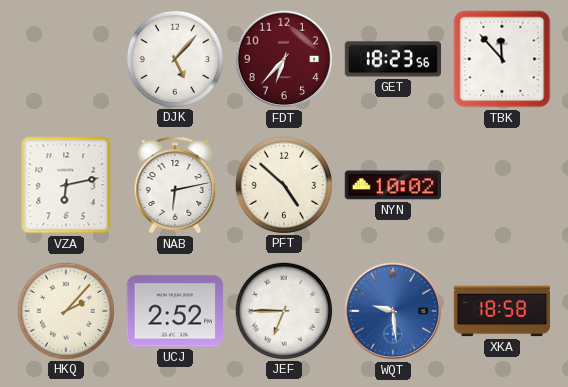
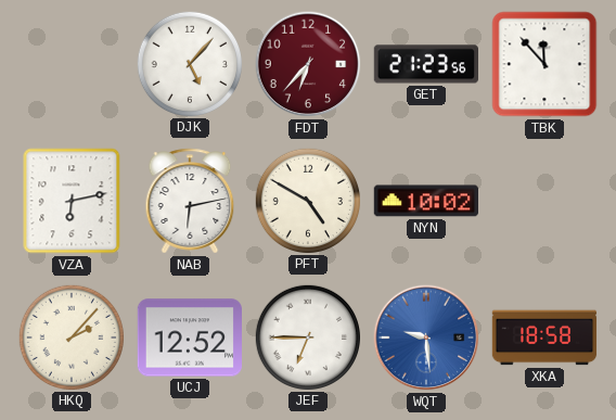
GET: 18:23 -> 21:23
PFT: 4:52 -> 4:50
UCJ: 2:52 -> 12:52
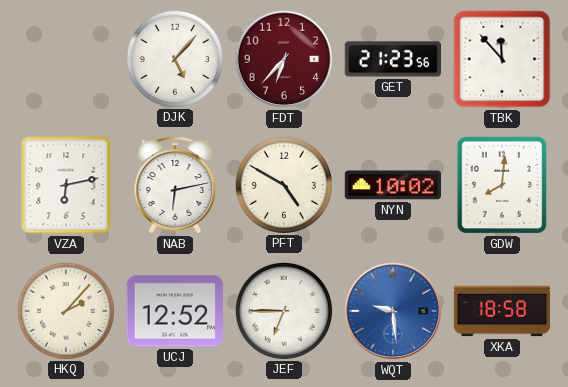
GDW: none -> 8:01
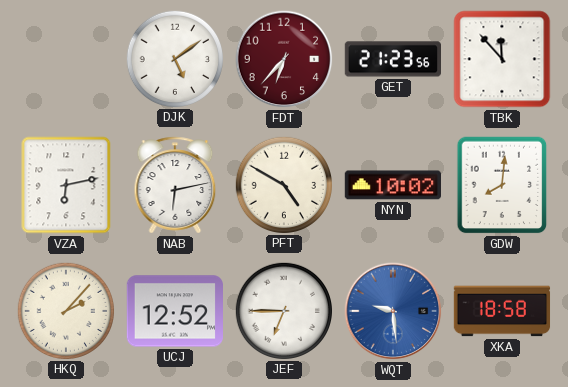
DJK: 5:07 -> 5:09
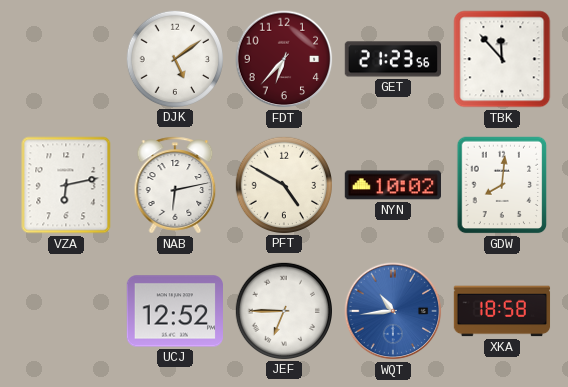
HKQ: 2:07 -> none
WQT: 9:29 -> 10:44
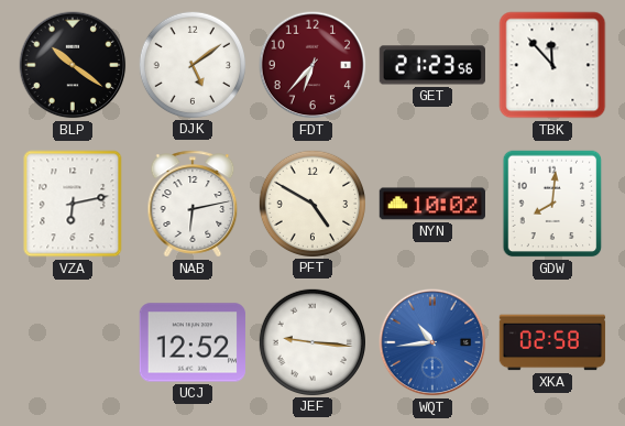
BLP: none -> 10:21
JEF: 6:45 -> 9:16
XKA: 18:58 -> 02:58
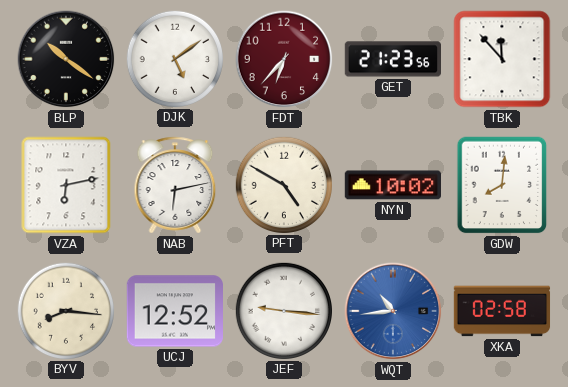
BYV: none -> 8:16
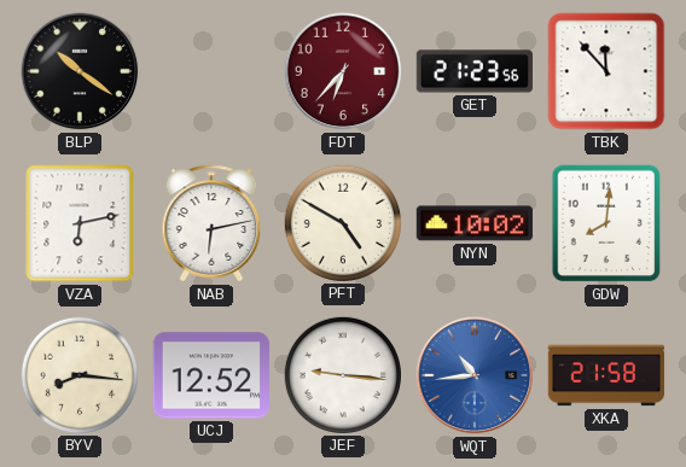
DJK: 5:09 -> none
XKA: 02:58 -> 21:58
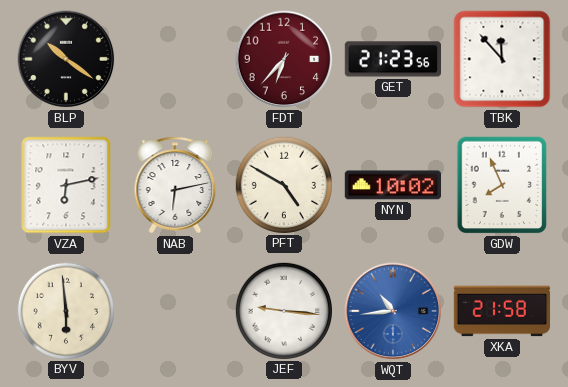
GDW: 8:01 -> 7:56
BYV: 8:16 -> 5:59
UCJ: 12:52 -> none
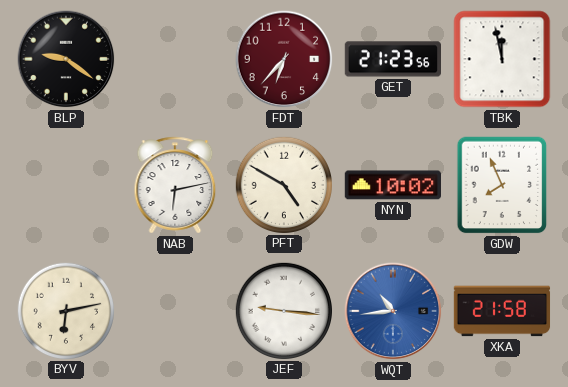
BLP: 10:21 -> 9:21
TBK: 11:53 -> 11:58
VZA: 6:13 -> none
BYV: 5:59 -> 6:13
